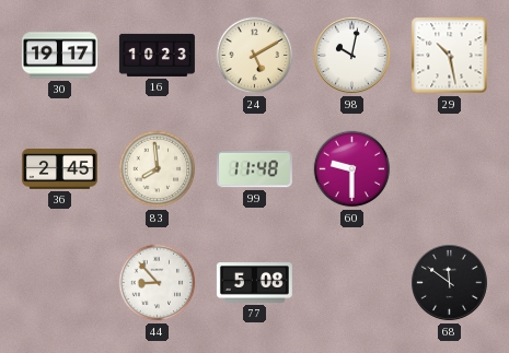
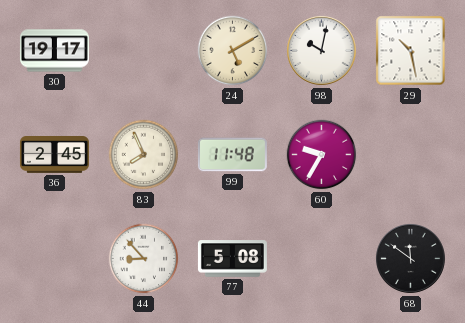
16: 10:23 -> none
83: 7:59 -> 7:56
60: 9:30 -> 9:35
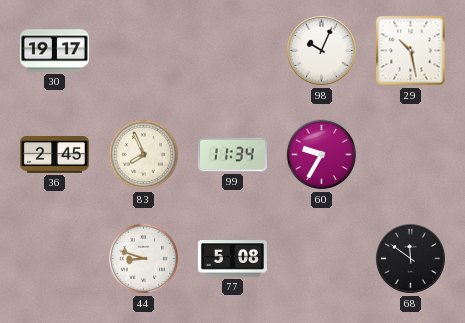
24: 5:10 -> none
98: 10:02 -> 10:04
99: 11:48 -> 11:34
44: 8:53 -> 8:48
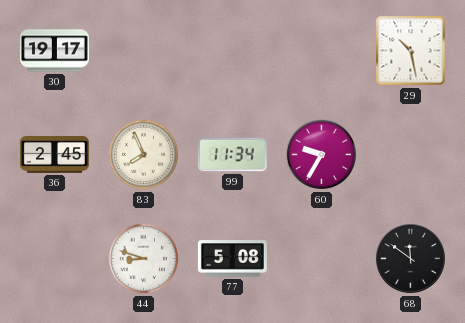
98: 10:04 -> none
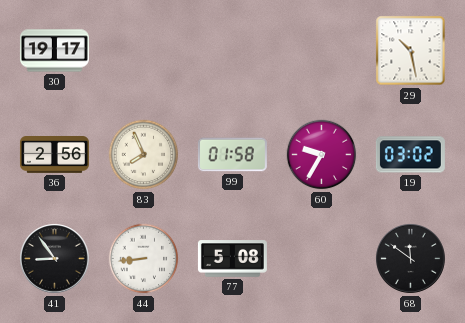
36: 2:45 -> 2:56
99: 11:34 -> 01:58
19: none -> 03:02
41: none -> 8:54
44: 8:48 -> 8:44
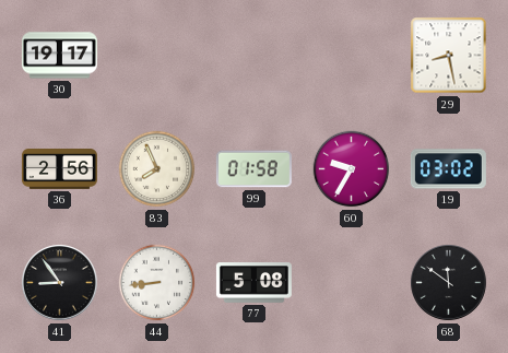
29: 10:28 -> 8:28
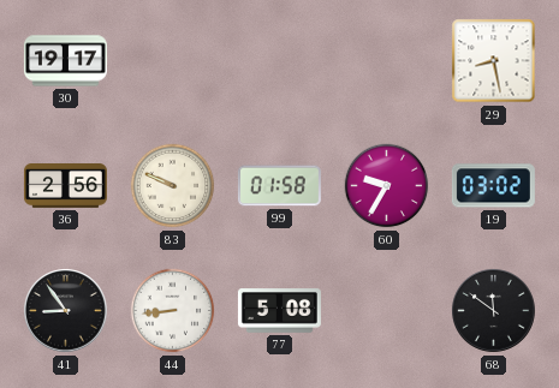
83: 7:56 -> 9:49
